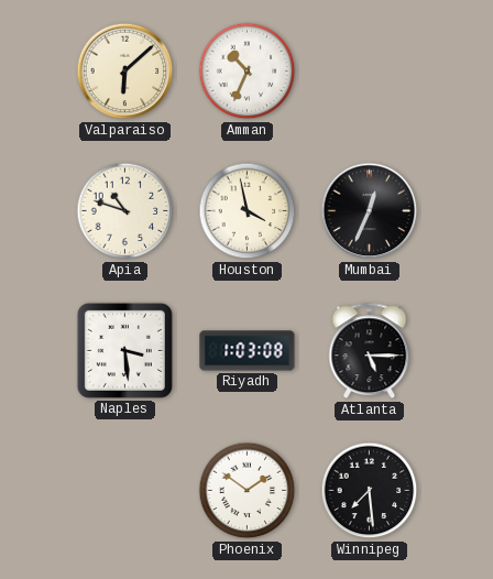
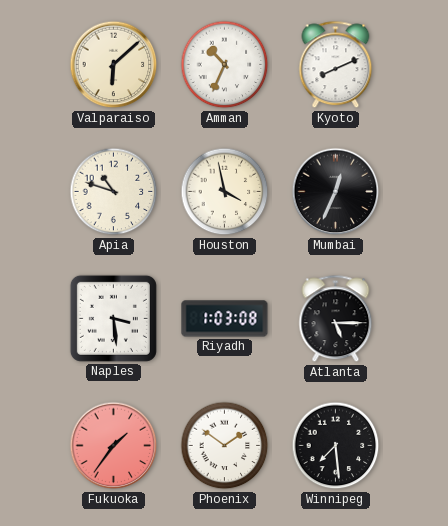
Kyoto: none -> 8:11
Fukuoka: none -> 1:36
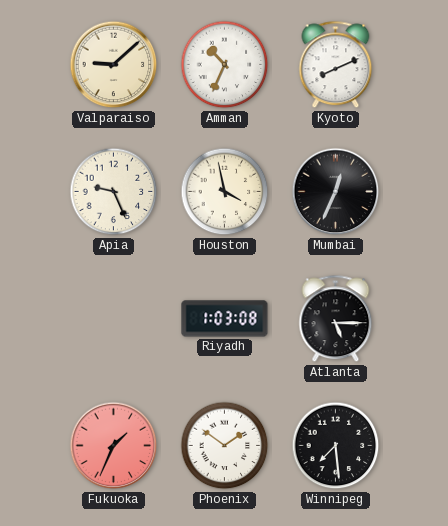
Valparaiso: 6:08 -> 9:08
Apia: 10:48 -> 9:26
Naples: 3:29 -> none
Fukuoka: 1:36 -> 1:34
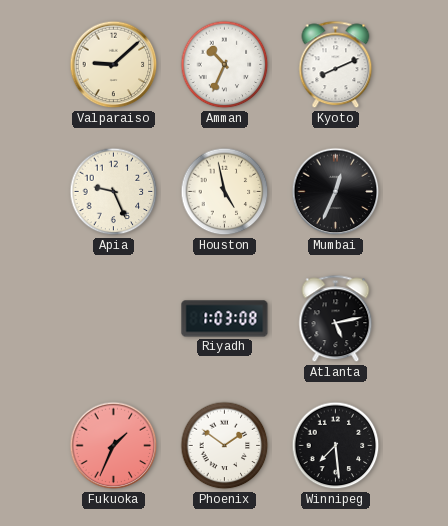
Houston: 3:58 -> 4:58
Atlanta: 5:15 -> 5:13
